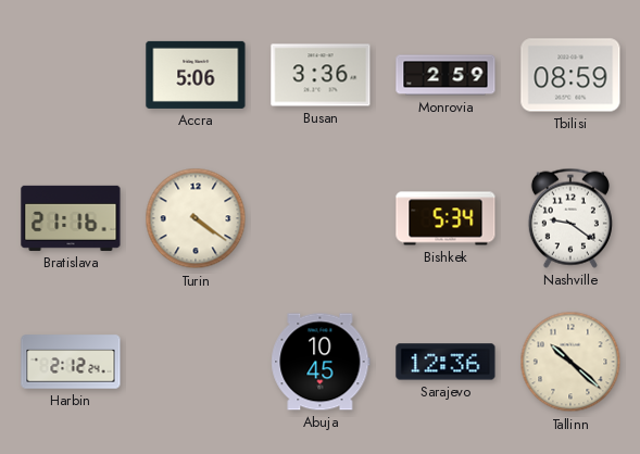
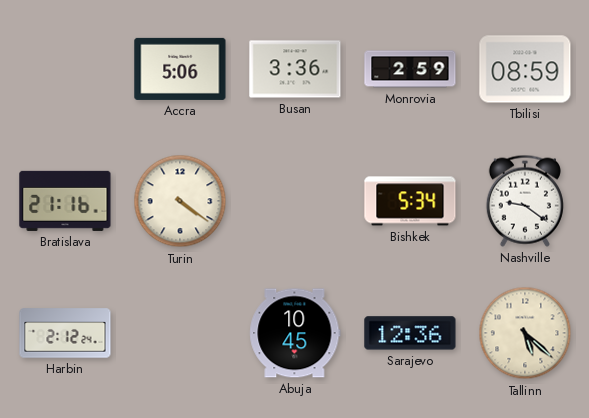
Tallinn: 10:22 -> 5:22
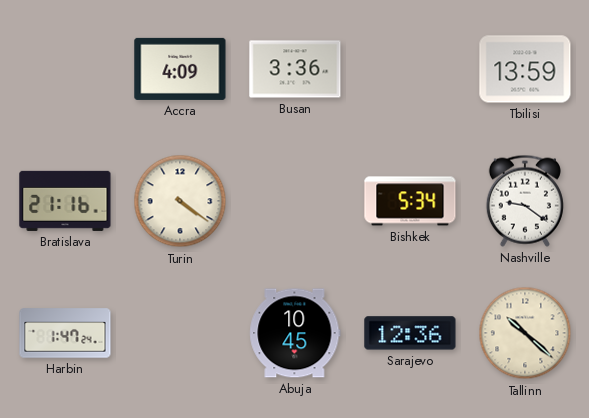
Accra: 5:06 -> 4:09
Monrovia: 2:59 -> none
Tbilisi: 08:59 -> 13:59
Harbin: 2:12 -> 1:47
Tallinn: 5:22 -> 10:22
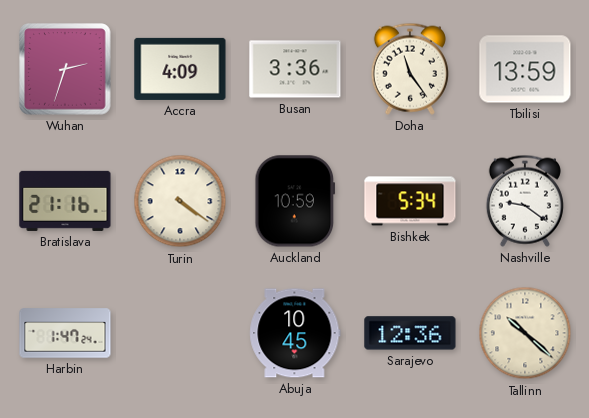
Wuhan: none -> 2:33
Doha: none -> 11:24
Auckland: none -> 10:59
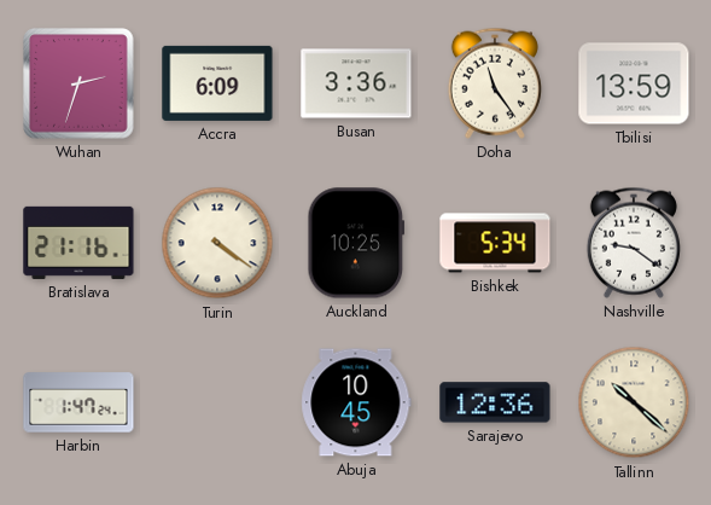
Accra: 4:09 -> 6:09
Auckland: 10:59 -> 10:25
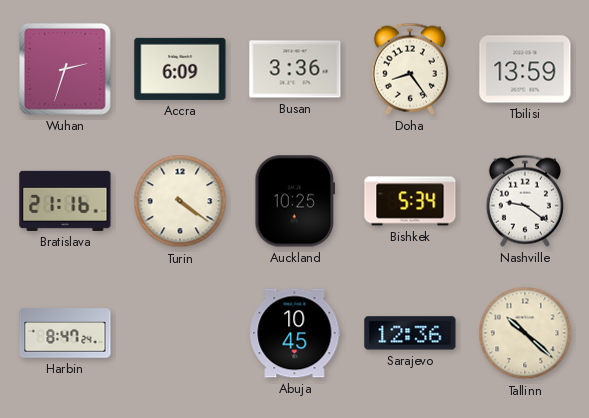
Doha: 11:24 -> 8:24
Harbin: 1:47 -> 8:47
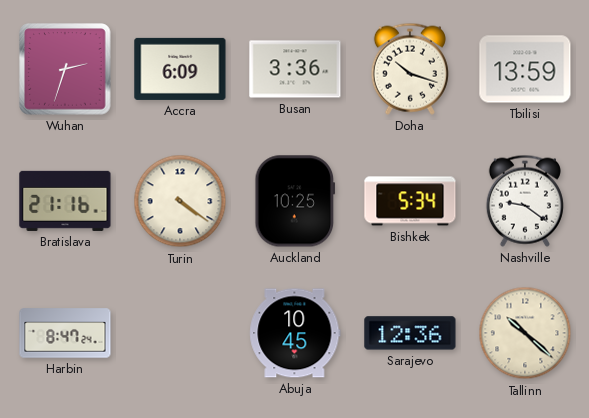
Doha: 8:24 -> 10:18
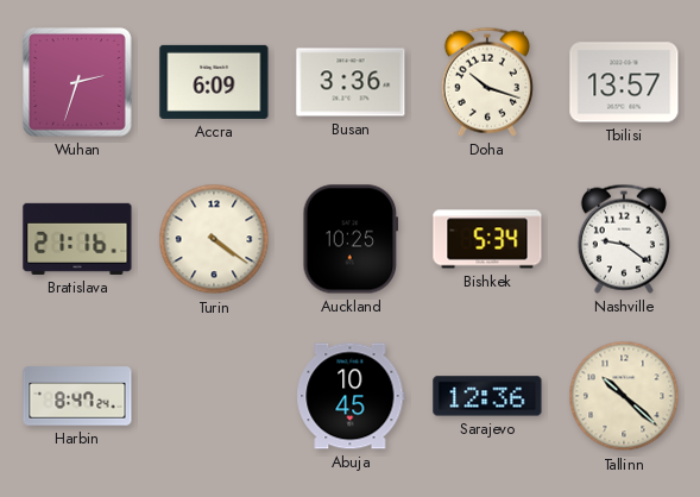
Tbilisi: 13:59 -> 13:57
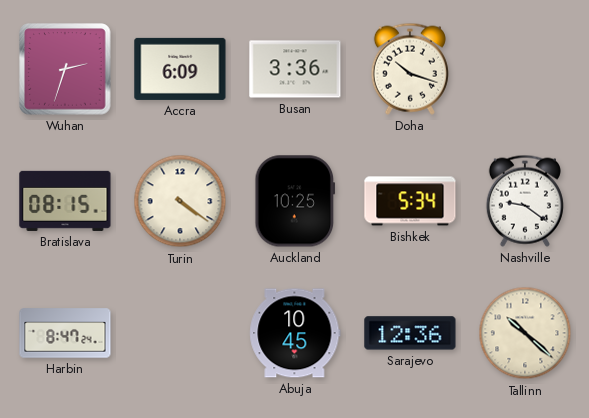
Tbilisi: 13:57 -> none
Bratislava: 21:16 -> 08:15
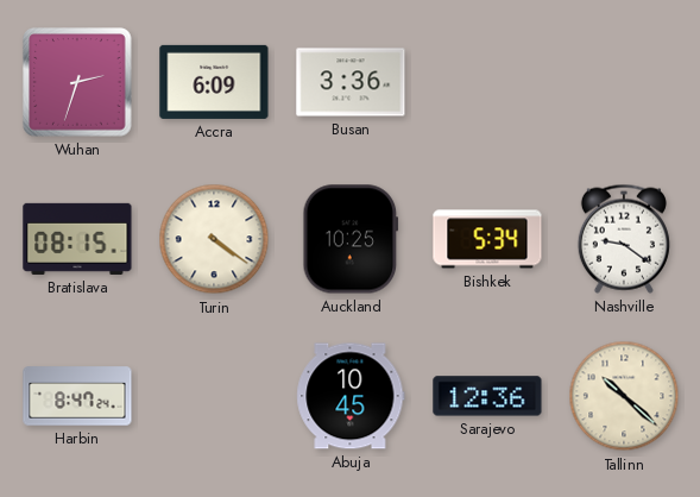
Doha: 10:18 -> none
